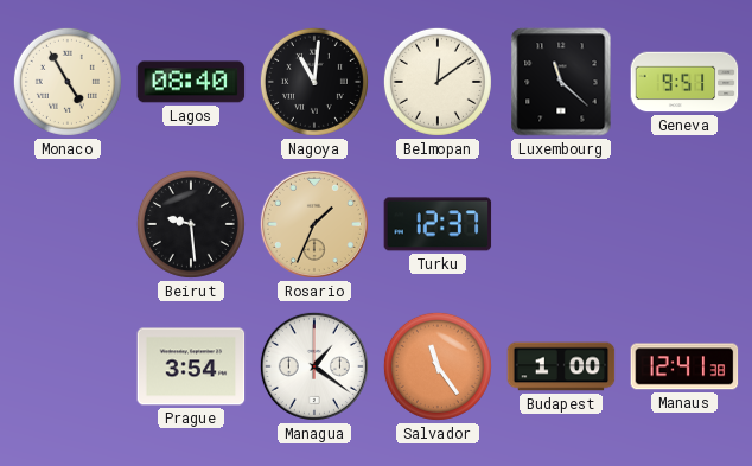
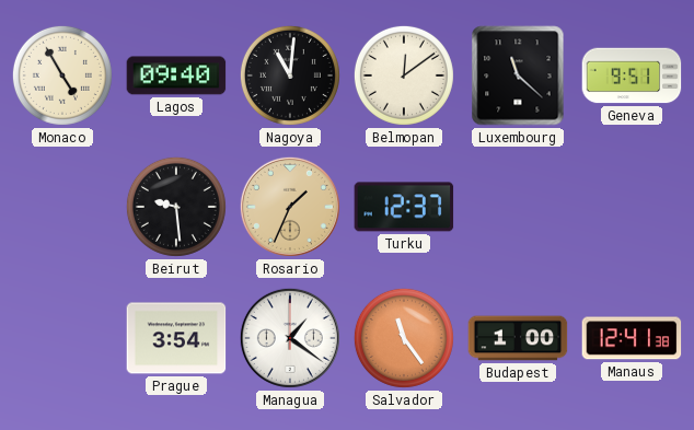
Lagos: 08:40 -> 09:40
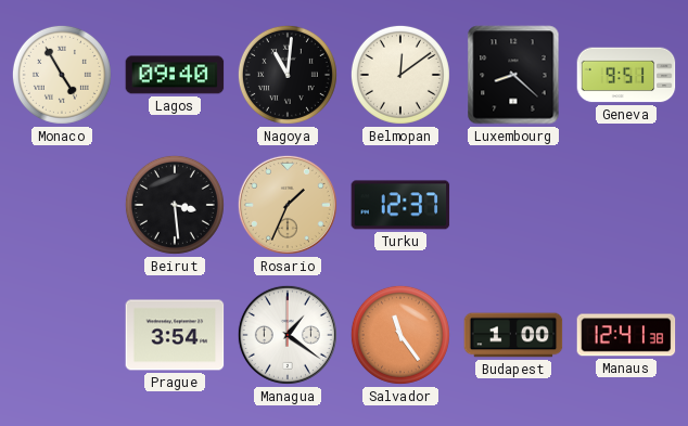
Luxembourg: 11:22 -> 8:22
Beirut: 9:29 -> 3:29
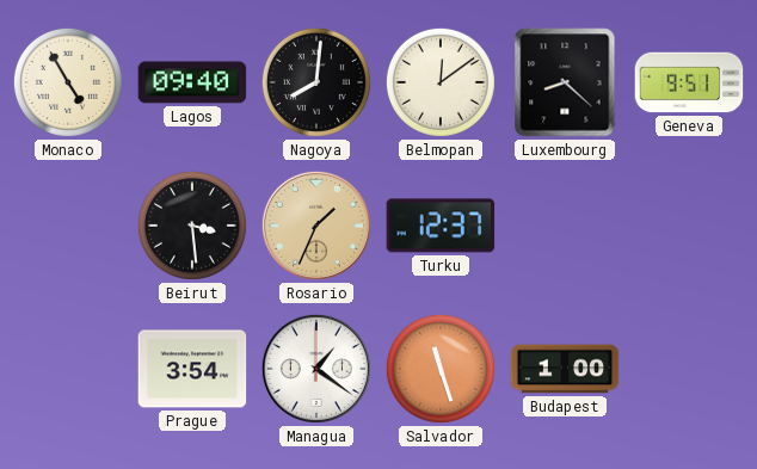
Nagoya: 11:01 -> 8:01
Salvador: 11:24 -> 11:27
Manaus: 12:41 -> none
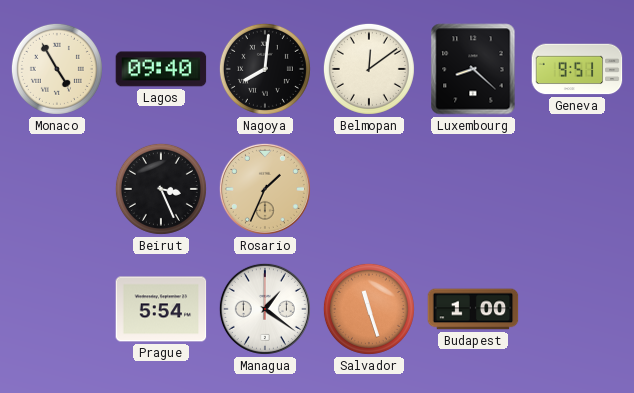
Beirut: 3:29 -> 3:26
Turku: 12:37 -> none
Prague: 3:54 -> 5:54
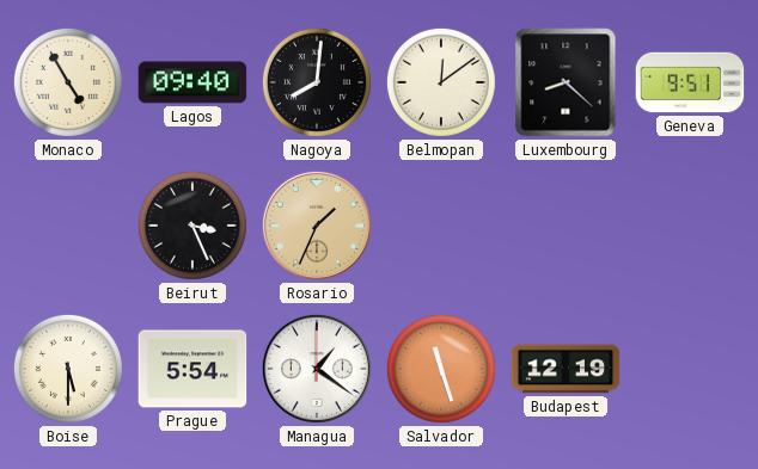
Boise: none -> 5:30
Budapest: 1:00 -> 12:19
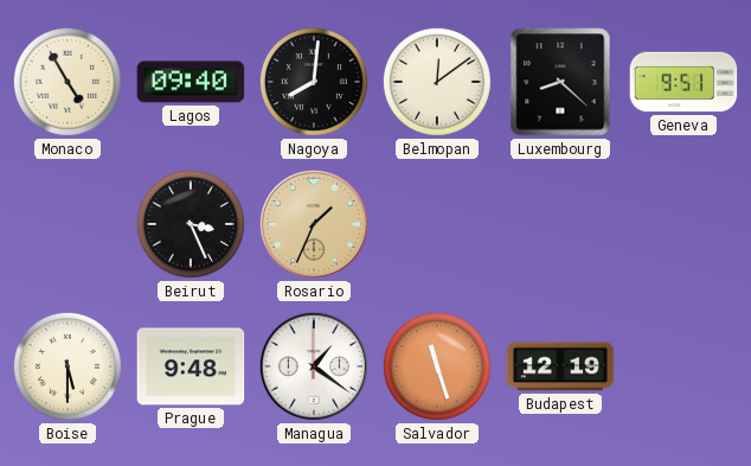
Prague: 5:54 -> 9:48
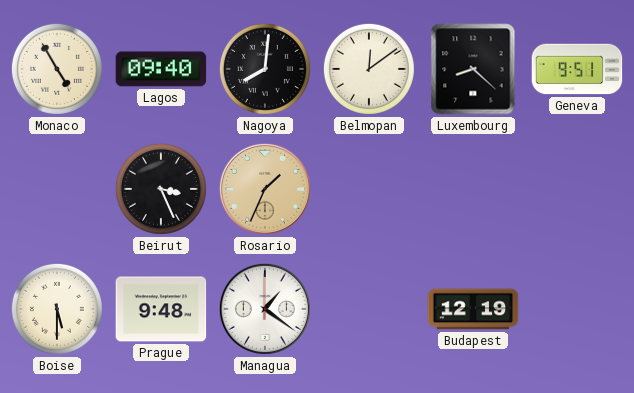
Salvador: 11:27 -> none
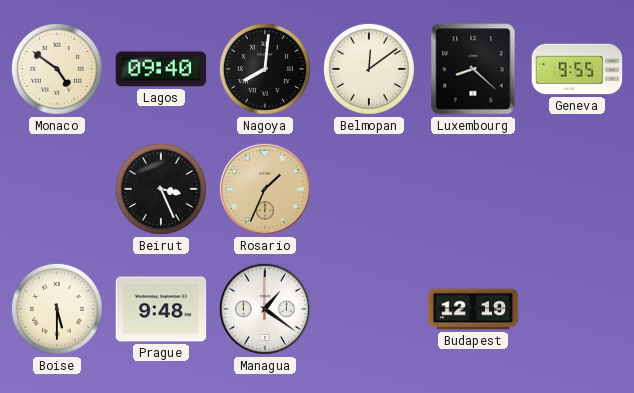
Monaco: 4:55 -> 4:51
Geneva: 9:51 -> 9:55
